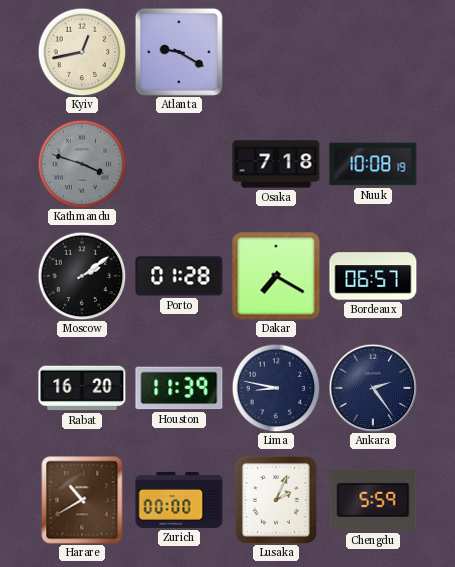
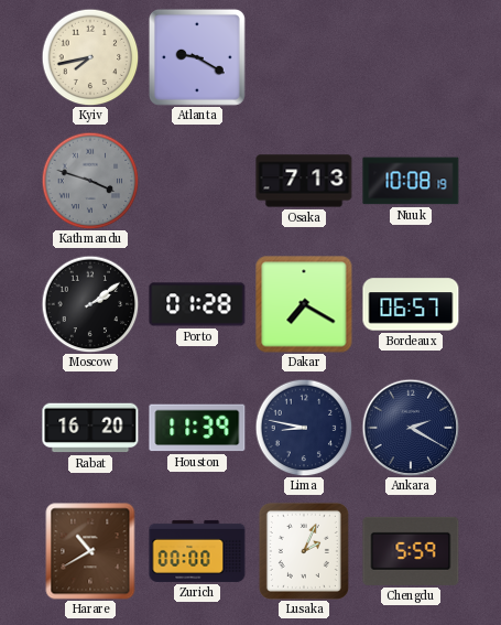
Kyiv: 12:43 -> 7:43
Osaka: 7:18 -> 7:13
Ankara: 2:24 -> 2:20
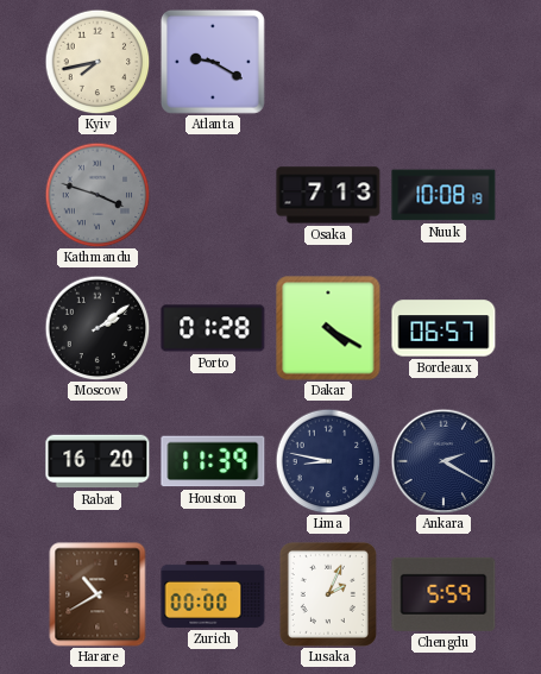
Dakar: 7:20 -> 4:20
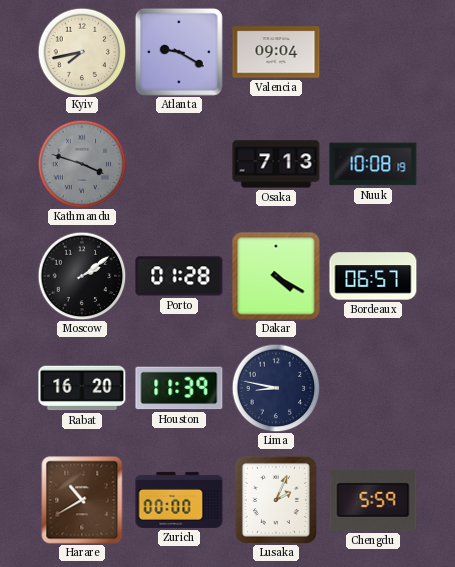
Valencia: none -> 09:04
Ankara: 2:20 -> none
